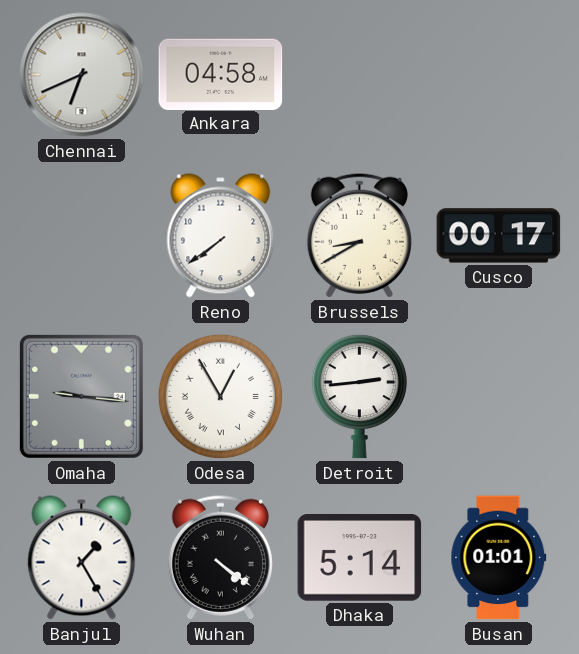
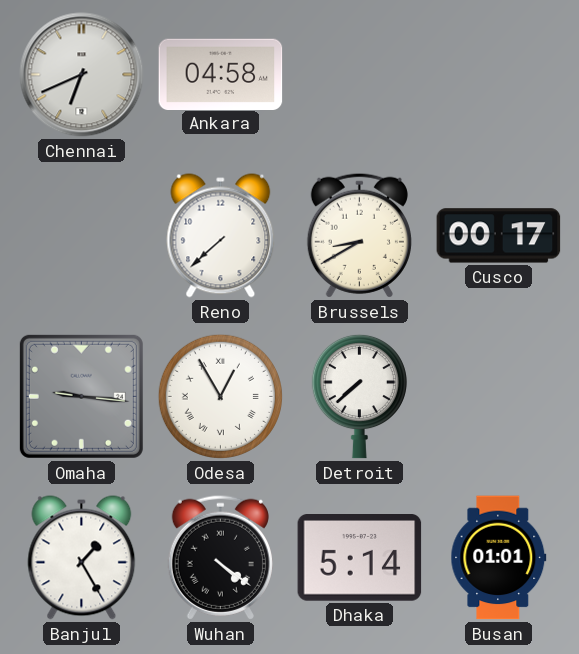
Reno: 7:39 -> 7:38
Detroit: 2:44 -> 7:38
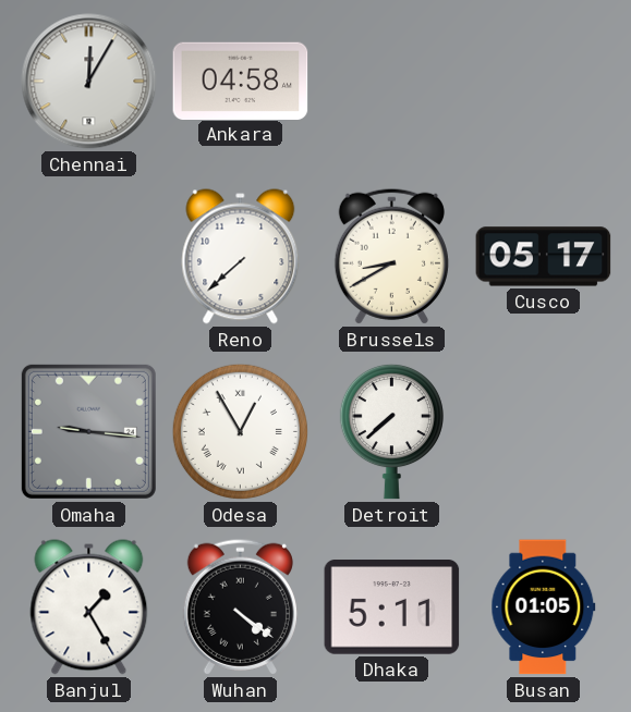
Chennai: 6:41 -> 12:05
Cusco: 00:17 -> 05:17
Dhaka: 5:14 -> 5:11
Busan: 01:01 -> 01:05
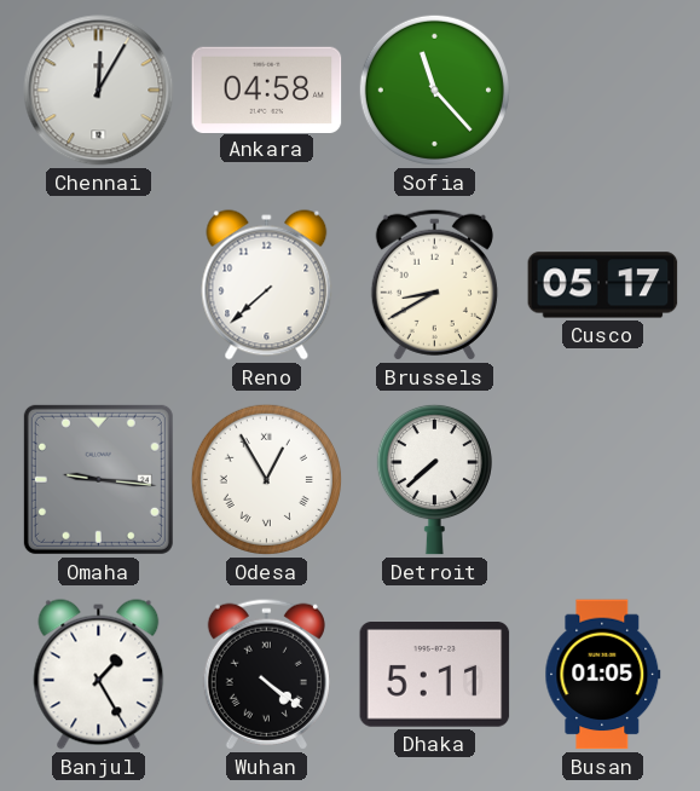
Sofia: none -> 11:23
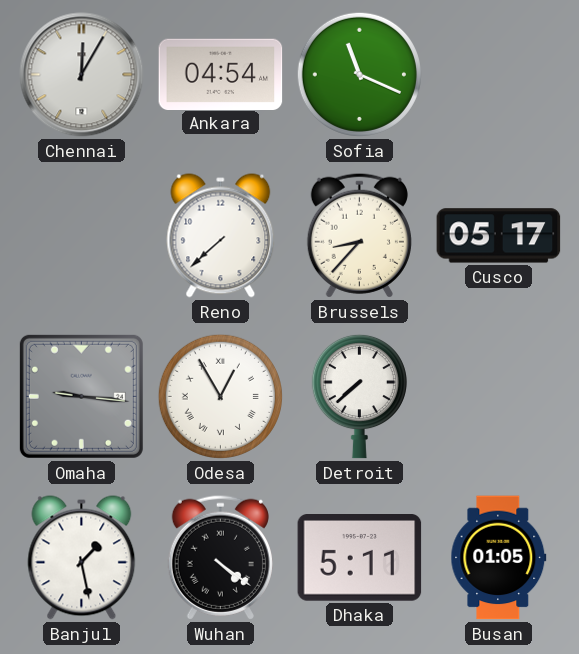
Ankara: 04:58 -> 04:54
Sofia: 11:23 -> 11:19
Brussels: 8:40 -> 8:37
Banjul: 1:25 -> 1:28
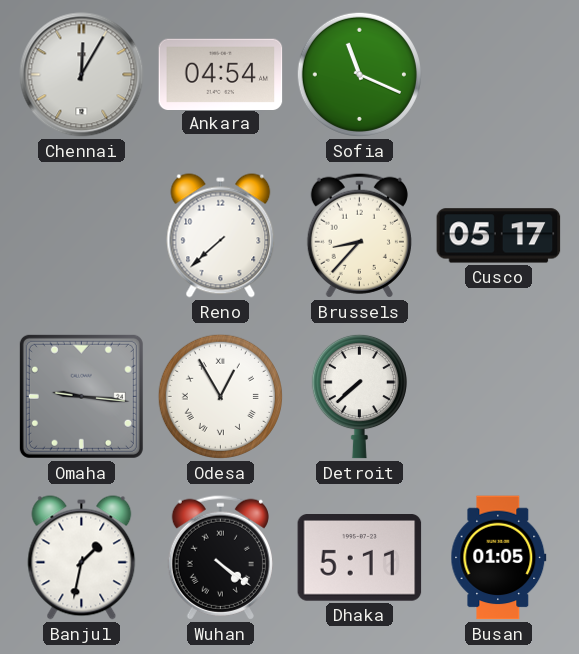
Banjul: 1:28 -> 1:32
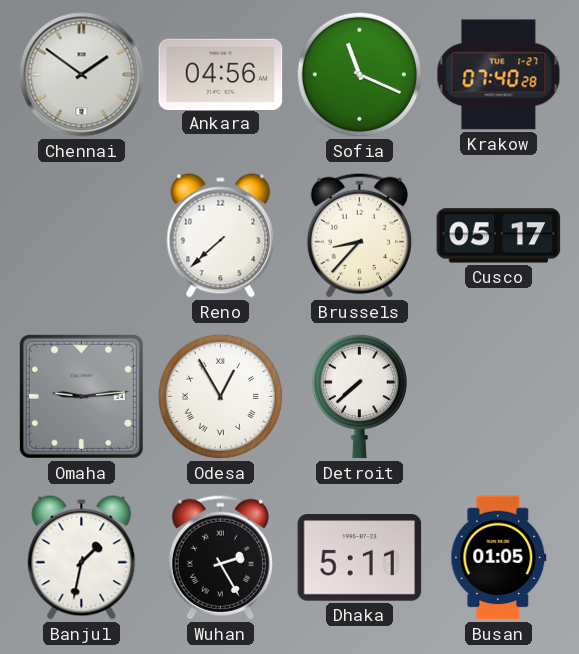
Chennai: 12:05 -> 1:51
Ankara: 04:54 -> 04:56
Krakow: none -> 07:40
Omaha: 9:16 -> 9:14
Wuhan: 4:21 -> 2:25
